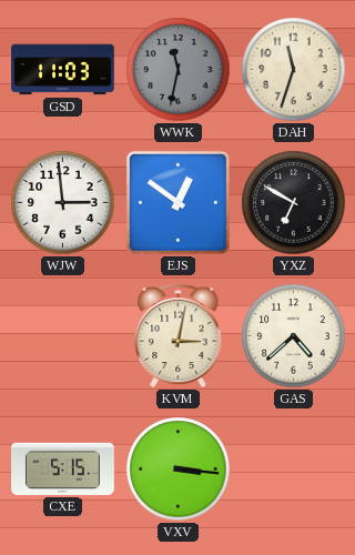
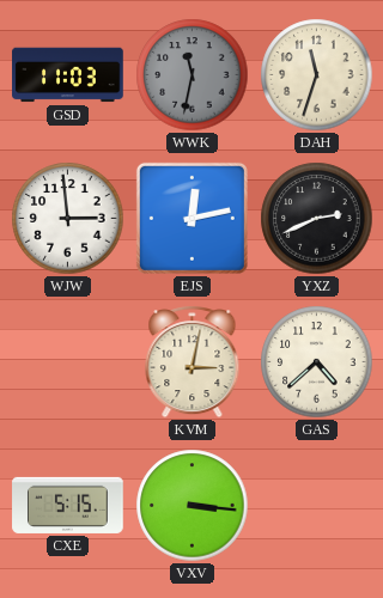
EJS: 12:51 -> 12:13
YXZ: 6:50 -> 2:41
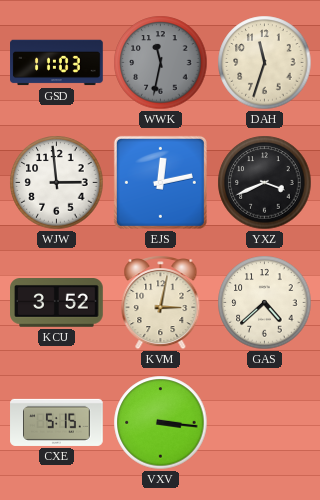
YXZ: 2:41 -> 3:41
KCU: none -> 3:52
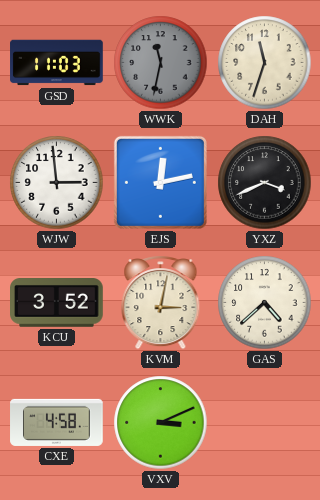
CXE: 5:15 -> 4:58
VXV: 3:16 -> 3:11
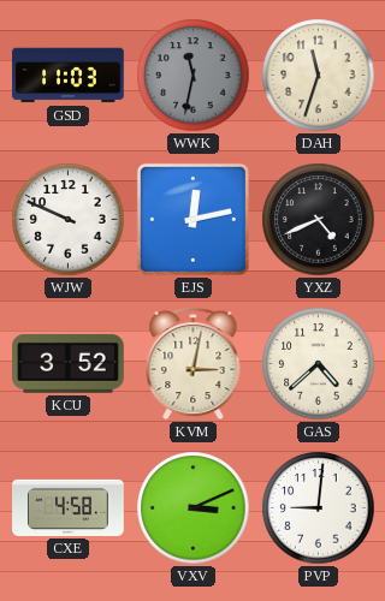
WJW: 2:59 -> 9:49
YXZ: 3:41 -> 4:41
PVP: none -> 9:01
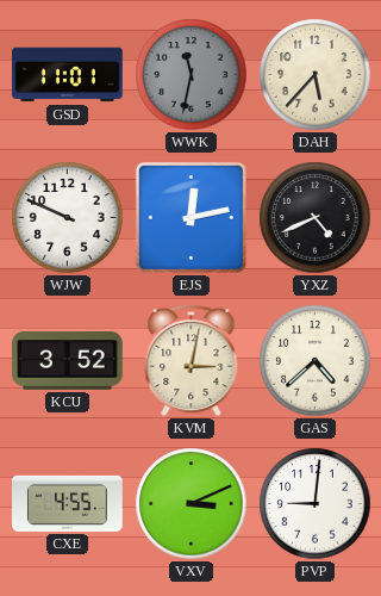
GSD: 11:03 -> 11:01
DAH: 11:33 -> 5:37
CXE: 4:58 -> 4:55
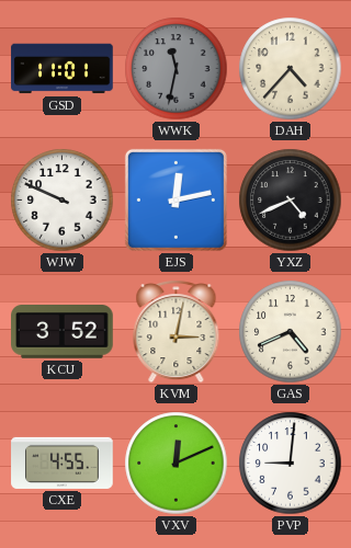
DAH: 5:37 -> 4:37
GAS: 4:38 -> 4:41
VXV: 3:11 -> 12:11
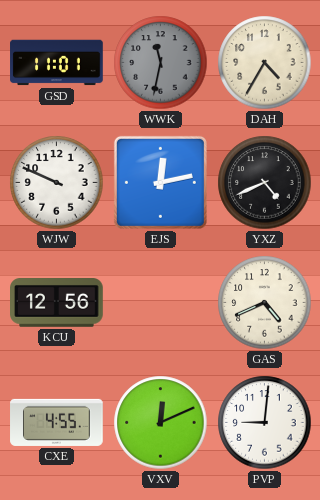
DAH: 4:37 -> 4:35
KCU: 3:52 -> 12:56
KVM: 3:02 -> none
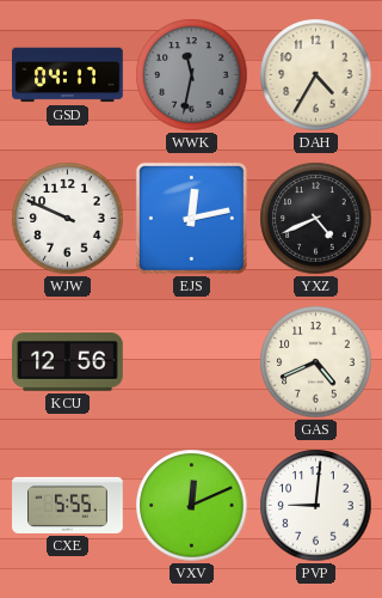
GSD: 11:01 -> 04:17
CXE: 4:55 -> 5:55
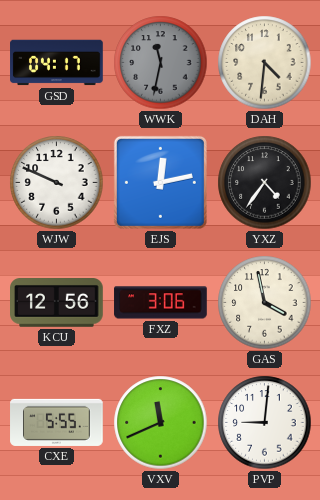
DAH: 4:35 -> 4:31
YXZ: 4:41 -> 4:36
FXZ: none -> 3:06
GAS: 4:41 -> 3:58
VXV: 12:11 -> 11:41
